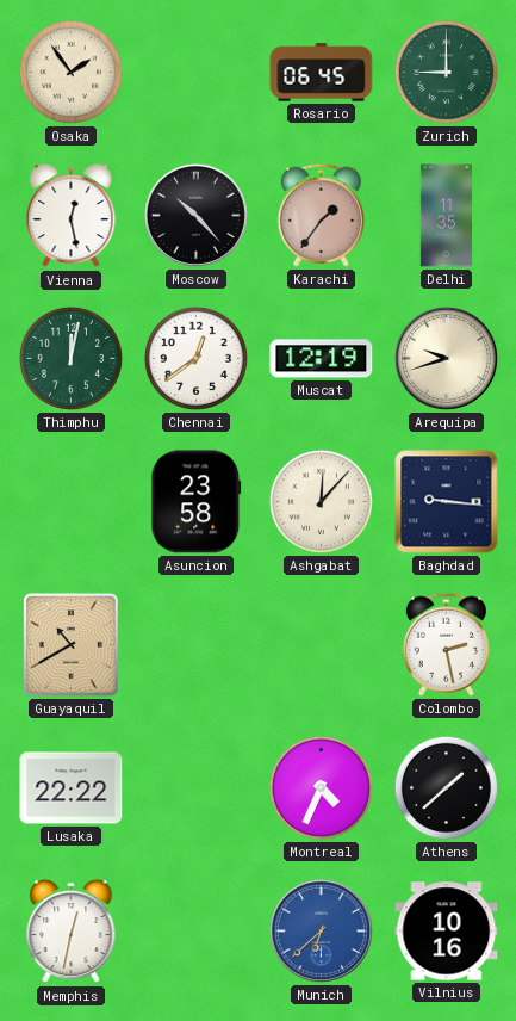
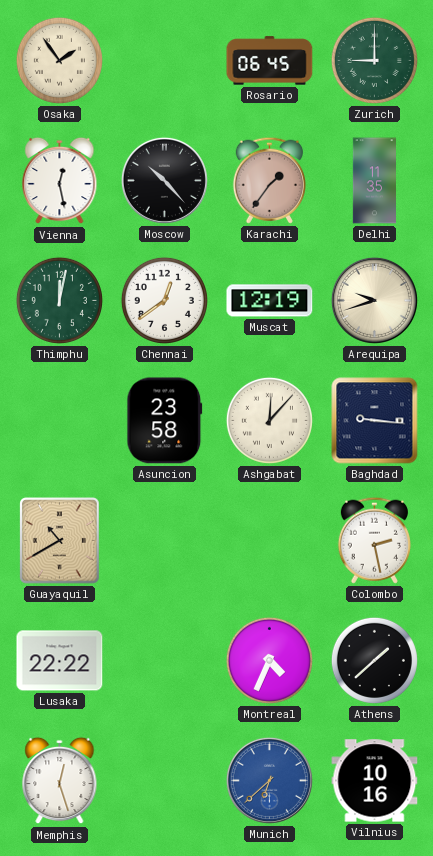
Memphis: 12:32 -> 12:27
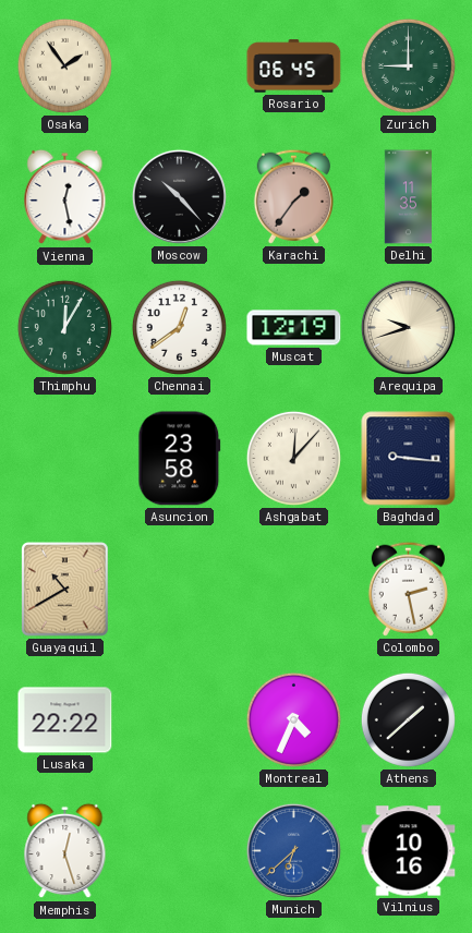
Thimphu: 12:02 -> 12:05
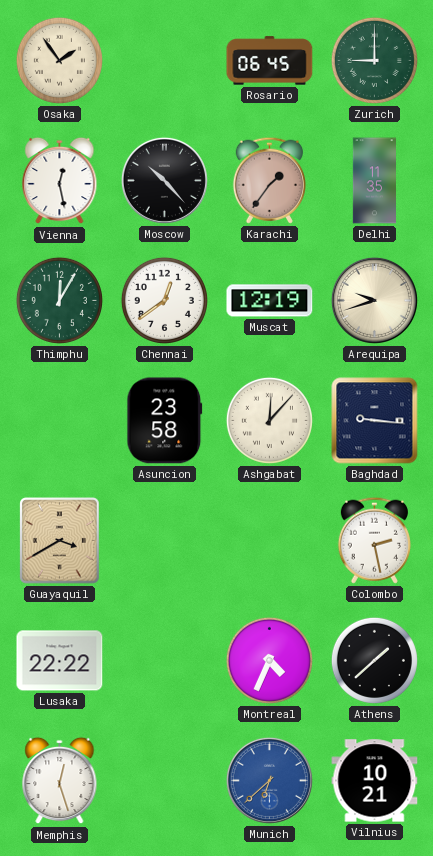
Guayaquil: 10:40 -> 3:40
Vilnius: 10:16 -> 10:21
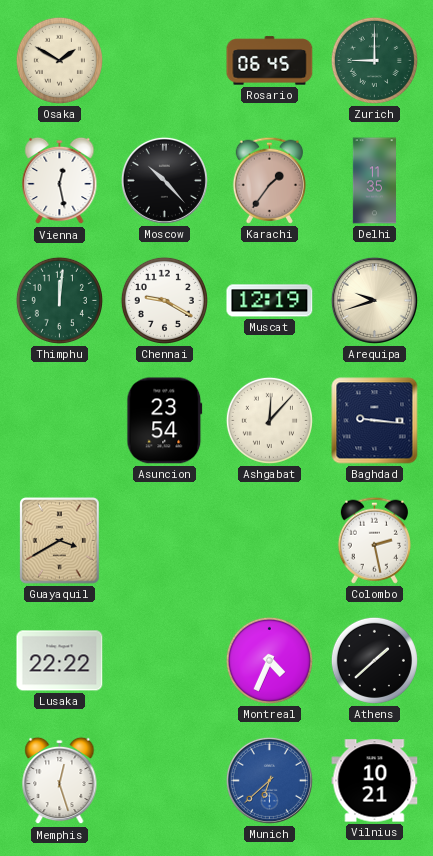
Osaka: 1:54 -> 1:50
Thimphu: 12:05 -> 12:01
Chennai: 12:39 -> 9:20
Asuncion: 23:58 -> 23:54
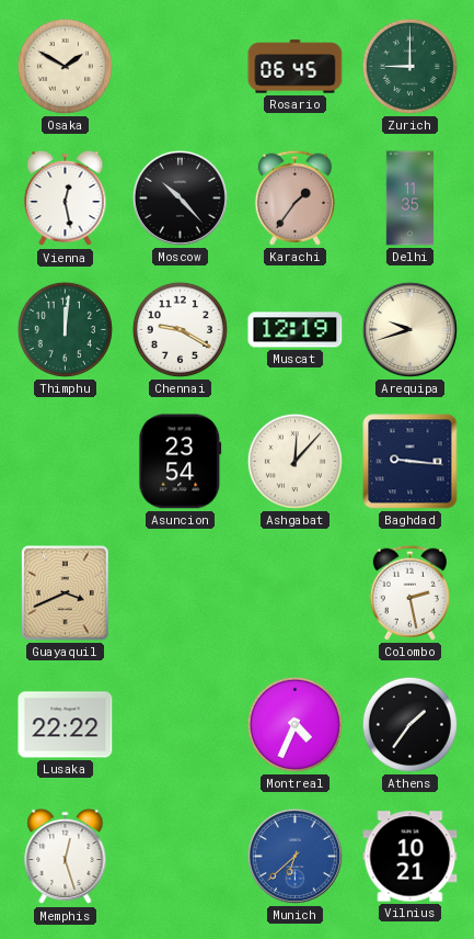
Guayaquil: 3:40 -> 3:41
Athens: 1:38 -> 1:36
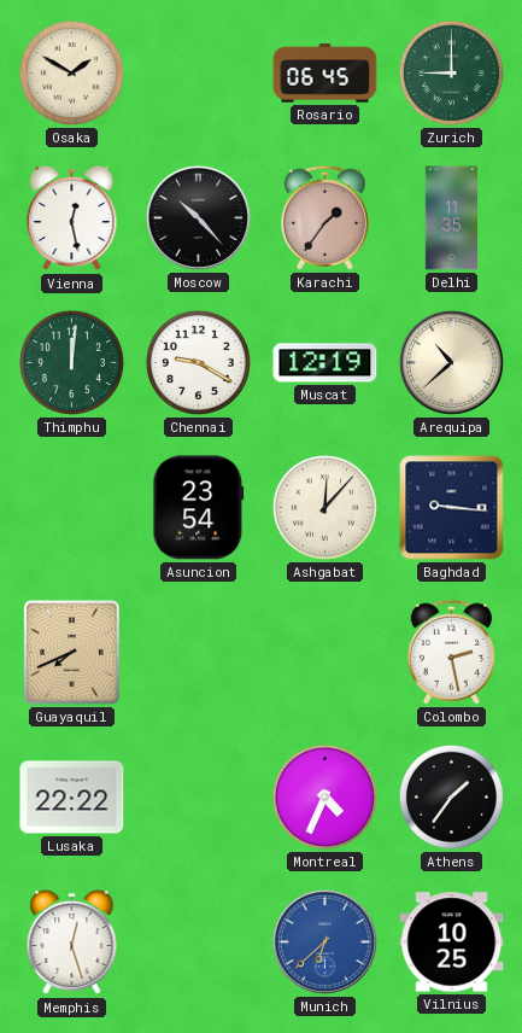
Arequipa: 9:42 -> 10:38
Guayaquil: 3:41 -> 7:41
Vilnius: 10:21 -> 10:25
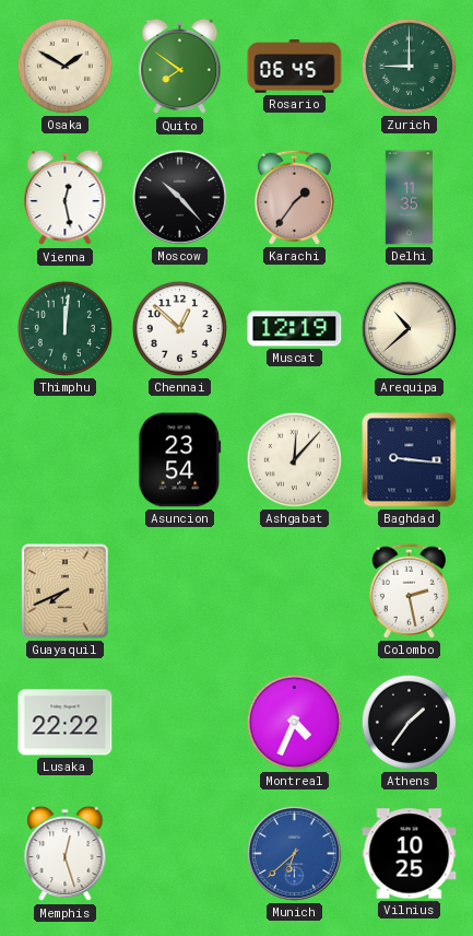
Quito: none -> 7:51
Chennai: 9:20 -> 12:52
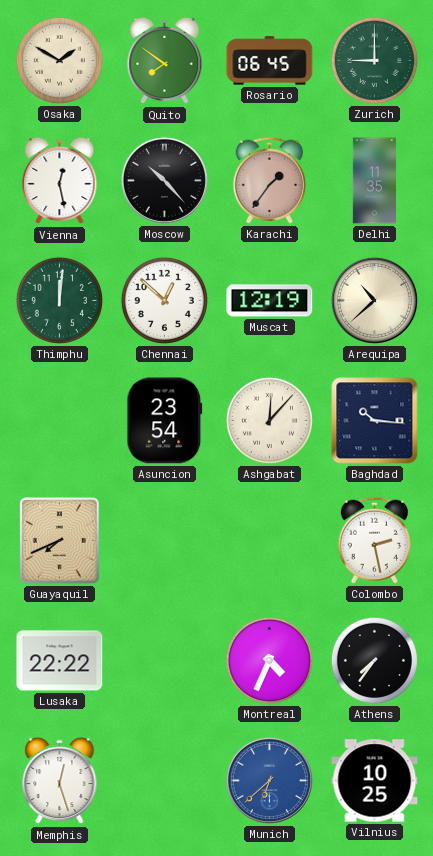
Baghdad: 9:16 -> 10:16
Athens: 1:36 -> 7:36
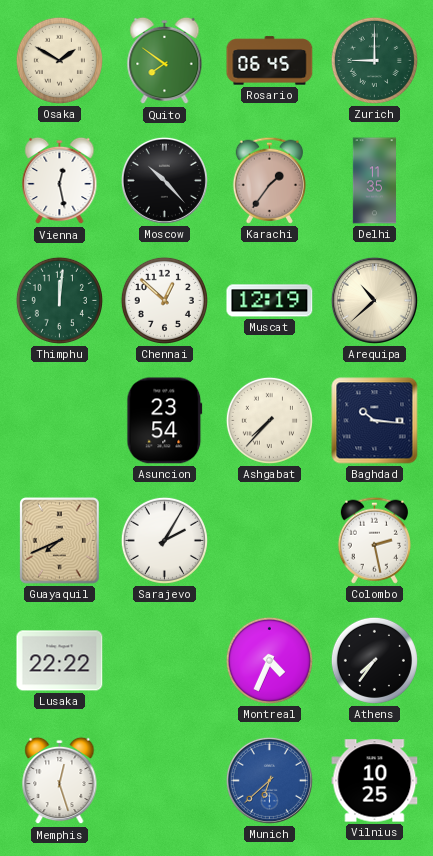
Ashgabat: 12:07 -> 7:37
Sarajevo: none -> 2:05
